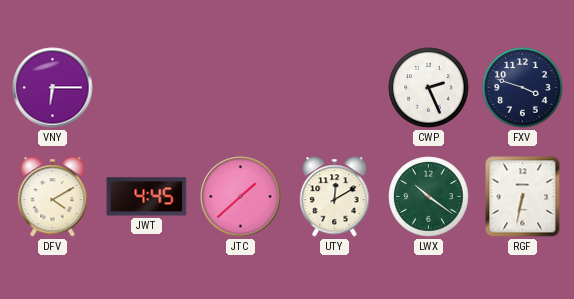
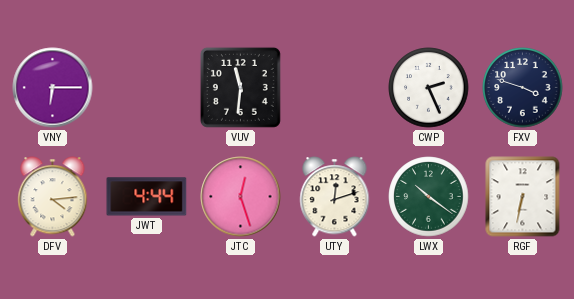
VUV: none -> 11:31
DFV: 4:10 -> 4:14
JWT: 4:45 -> 4:44
JTC: 1:38 -> 12:27
UTY: 12:10 -> 12:12
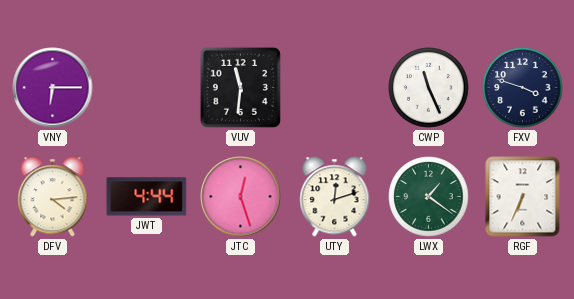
CWP: 2:26 -> 11:26
LWX: 10:21 -> 1:21
RGF: 6:32 -> 6:34
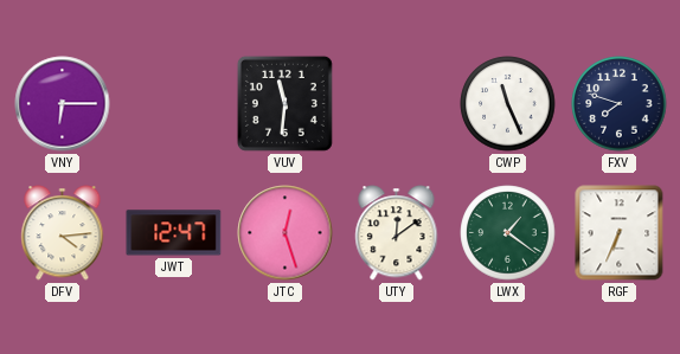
FXV: 3:48 -> 7:48
JWT: 4:44 -> 12:47
UTY: 12:12 -> 12:09
